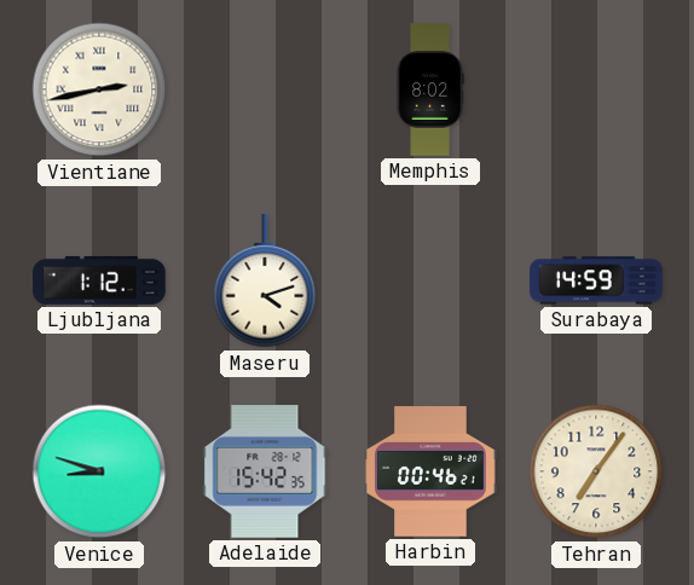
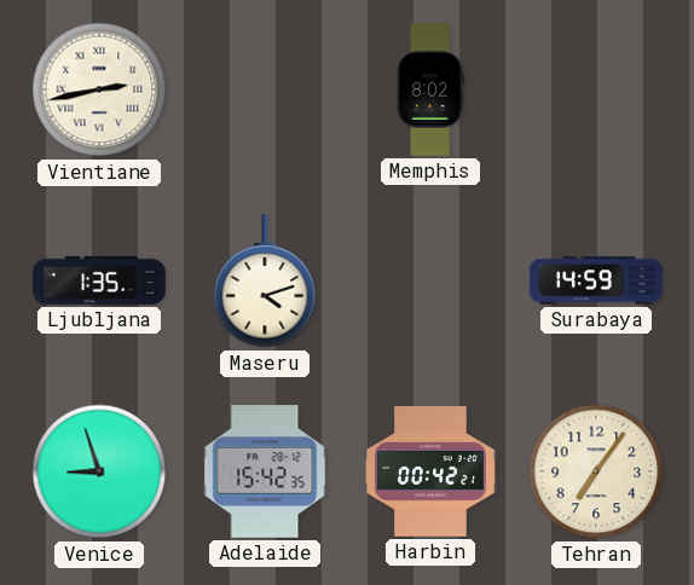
Ljubljana: 1:12 -> 1:35
Venice: 8:48 -> 8:57
Harbin: 00:46 -> 00:42
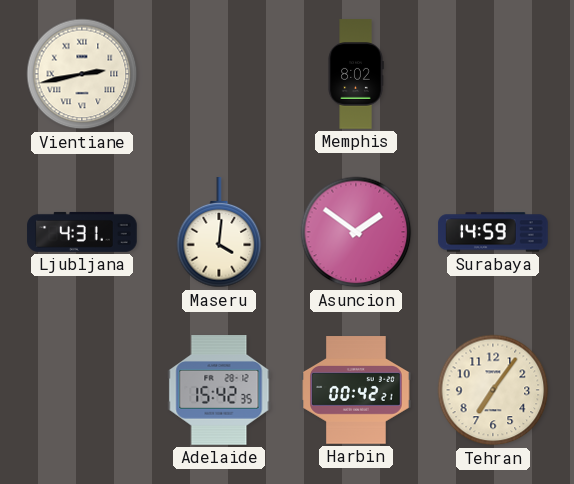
Ljubljana: 1:35 -> 4:31
Maseru: 4:12 -> 4:01
Asuncion: none -> 1:51
Venice: 8:57 -> none
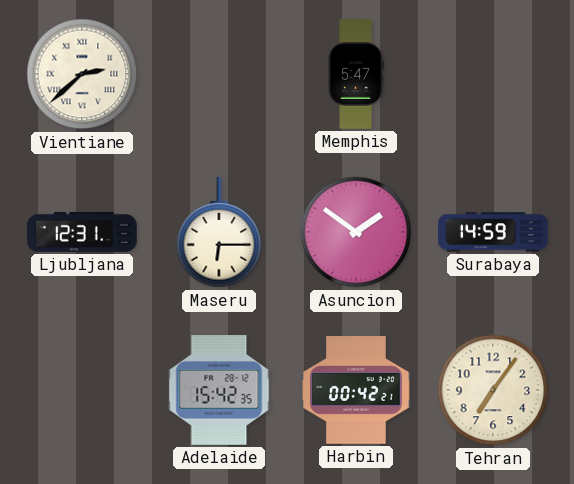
Vientiane: 2:43 -> 2:38
Memphis: 8:02 -> 5:47
Ljubljana: 4:31 -> 12:31
Maseru: 4:01 -> 6:15
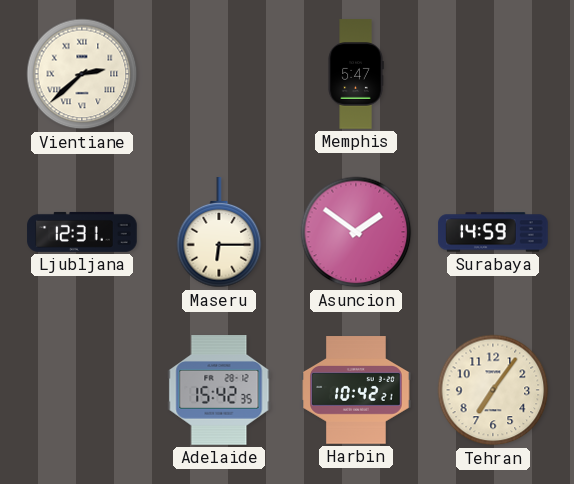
Harbin: 00:42 -> 10:42
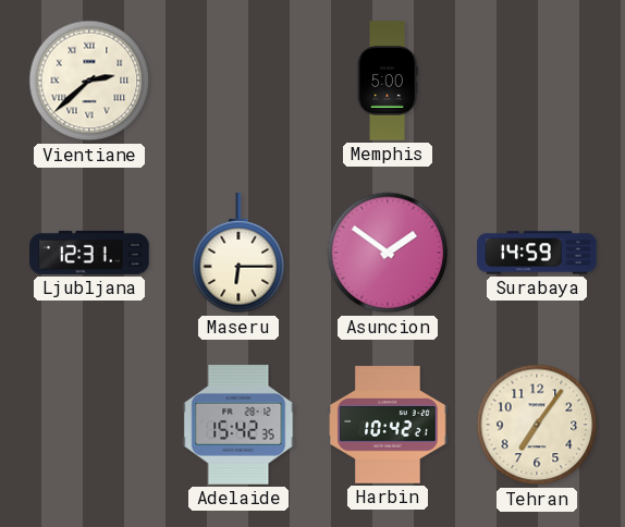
Memphis: 5:47 -> 5:00
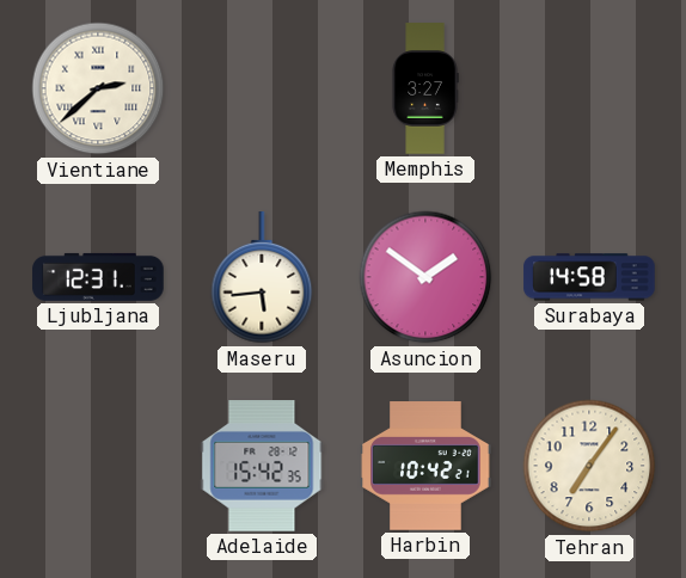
Memphis: 5:00 -> 3:27
Maseru: 6:15 -> 5:44
Surabaya: 14:59 -> 14:58
